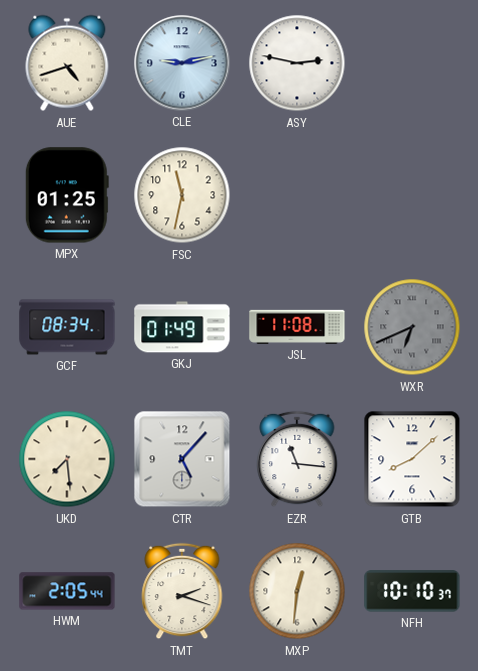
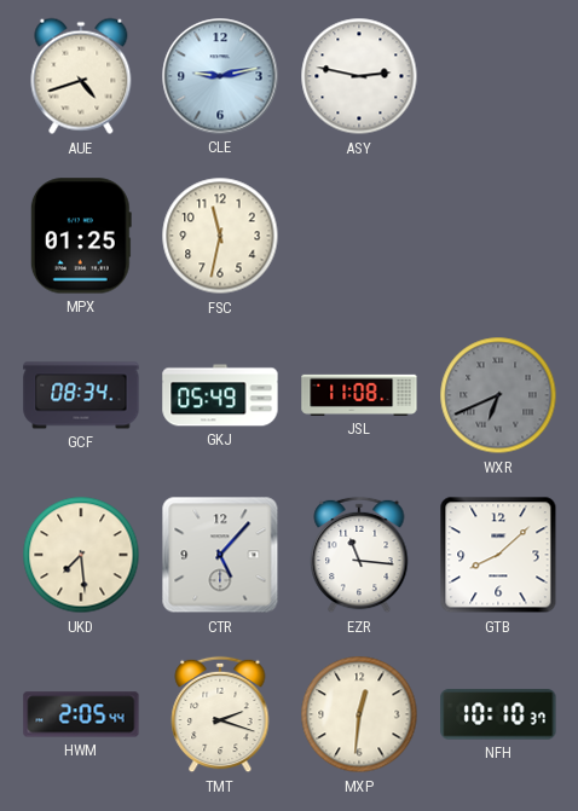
GKJ: 01:49 -> 05:49
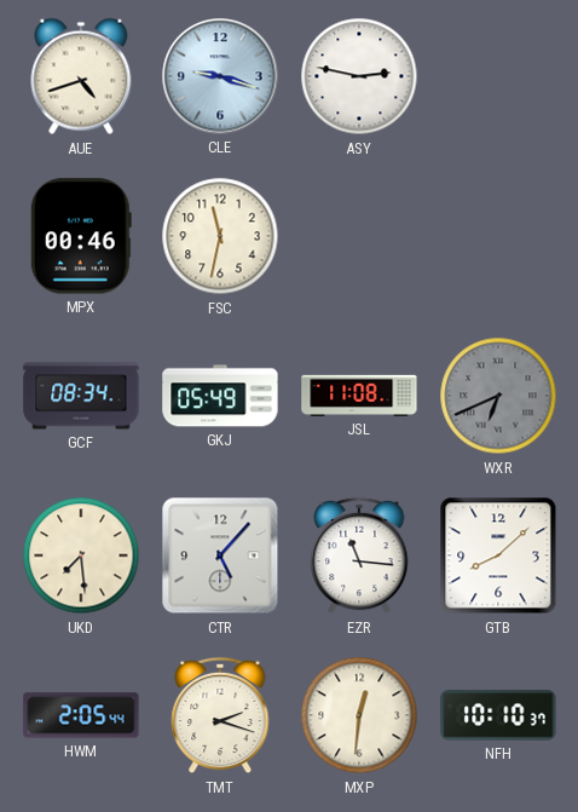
CLE: 9:13 -> 9:18
MPX: 01:25 -> 00:46
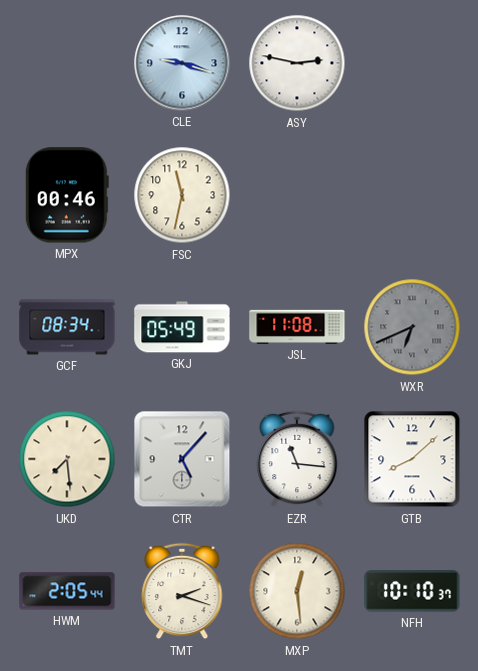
AUE: 4:42 -> none
MXP: 12:31 -> 12:29
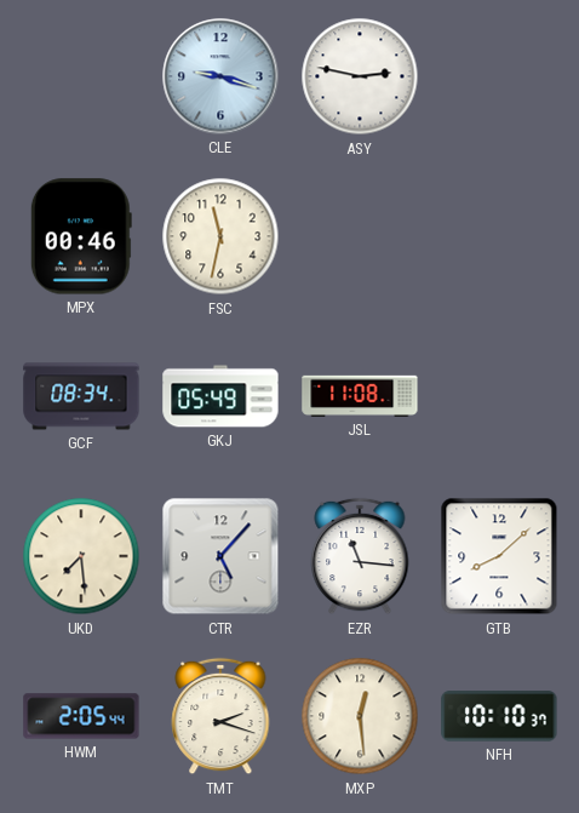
WXR: 6:41 -> none
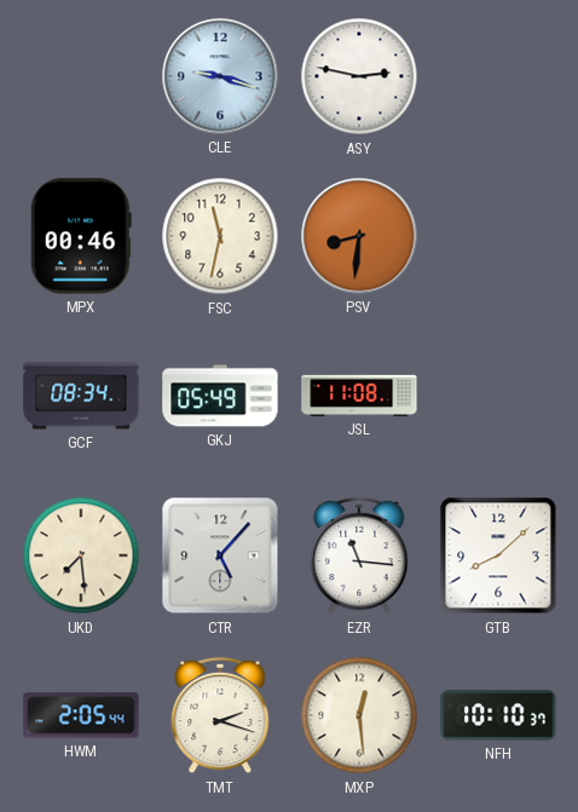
PSV: none -> 8:31
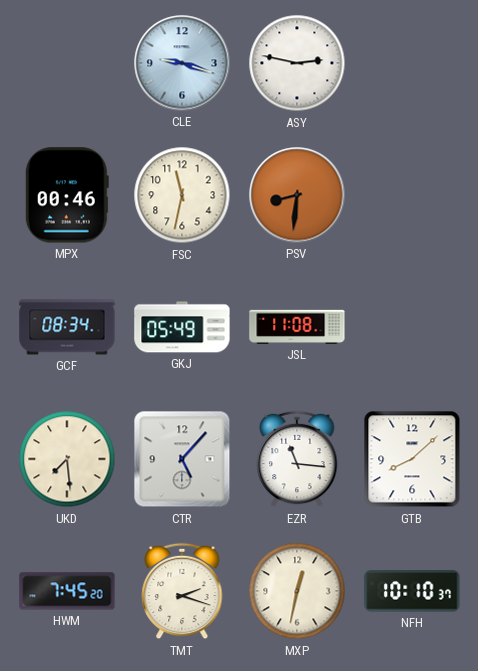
HWM: 2:05 -> 7:45
MXP: 12:29 -> 12:32
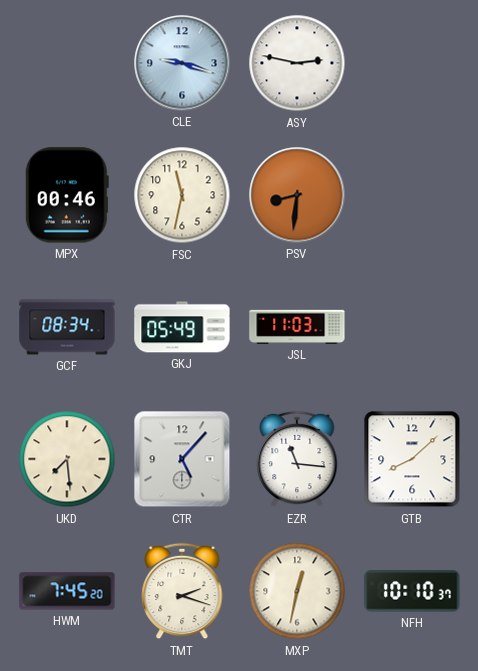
JSL: 11:08 -> 11:03
